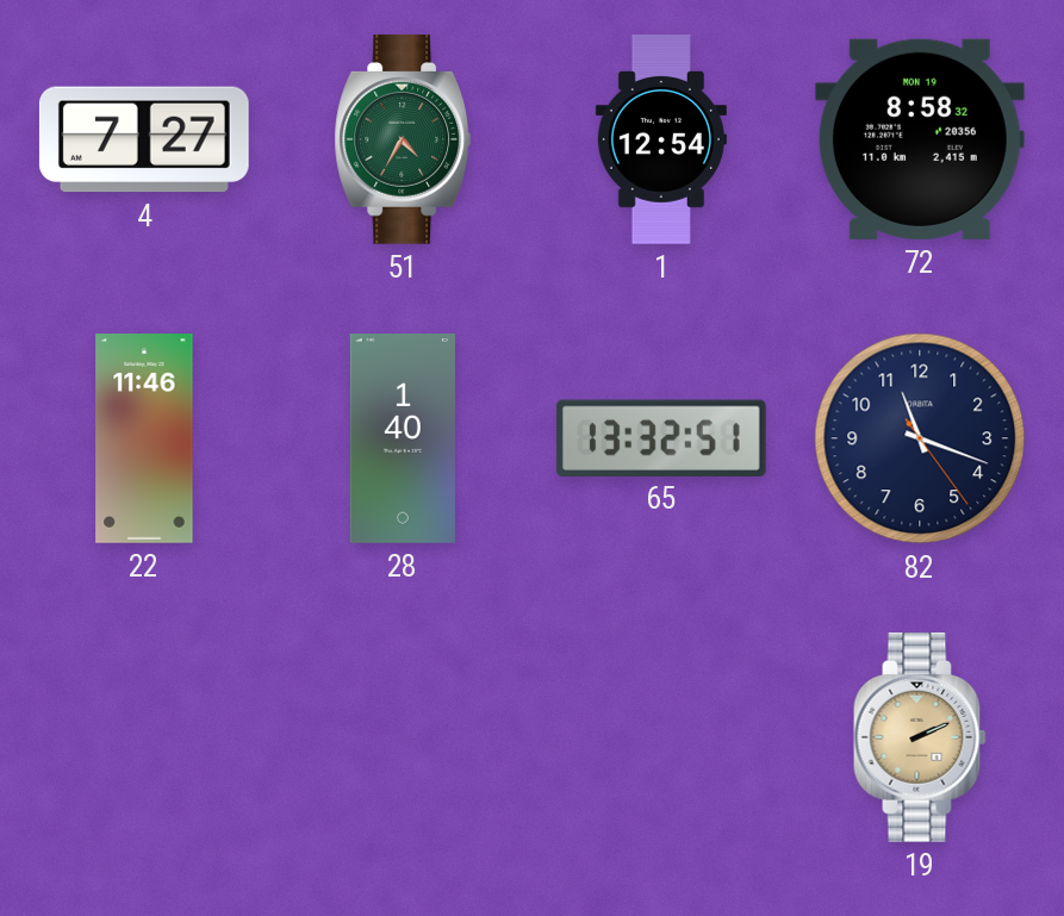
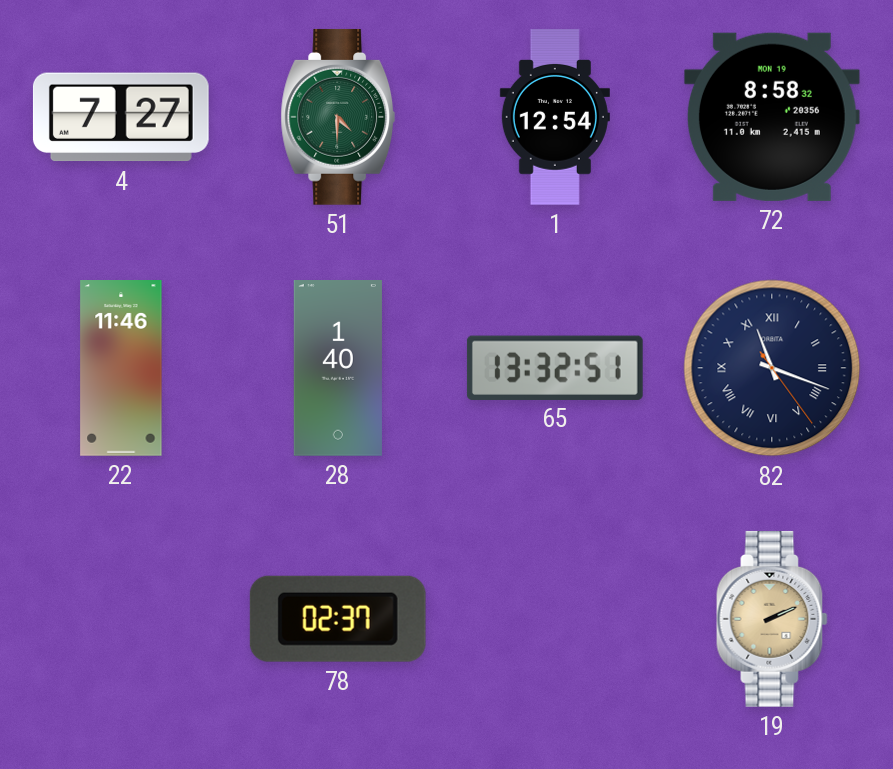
51: 4:35 -> 4:30
82 numerals: Arabic -> Roman
78: none -> 02:37
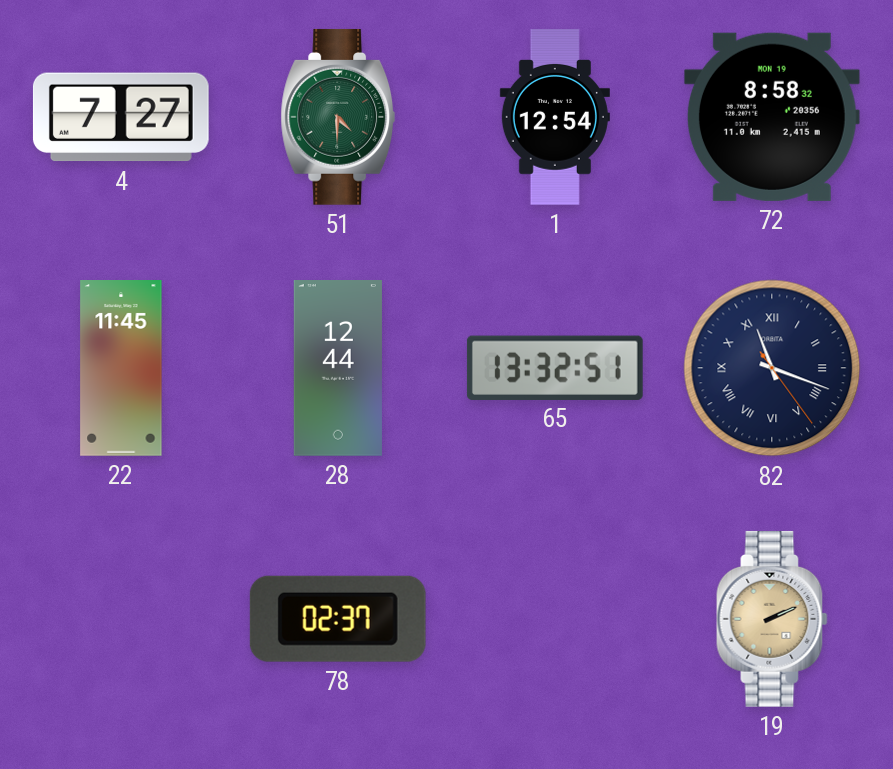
22: 11:46 -> 11:45
28: 1:40 -> 12:44
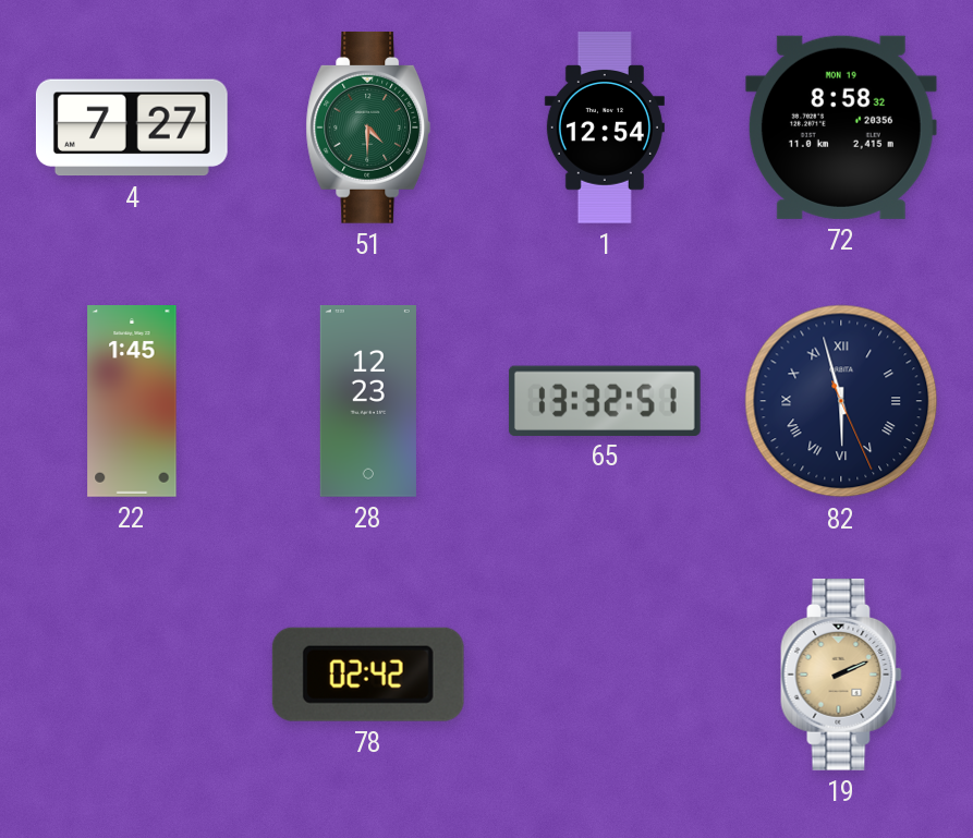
22: 11:45 -> 1:45
28: 12:44 -> 12:23
82: 11:18 -> 5:57
78: 02:37 -> 02:42
